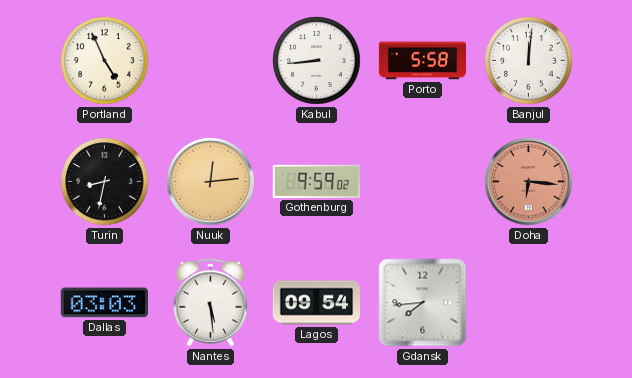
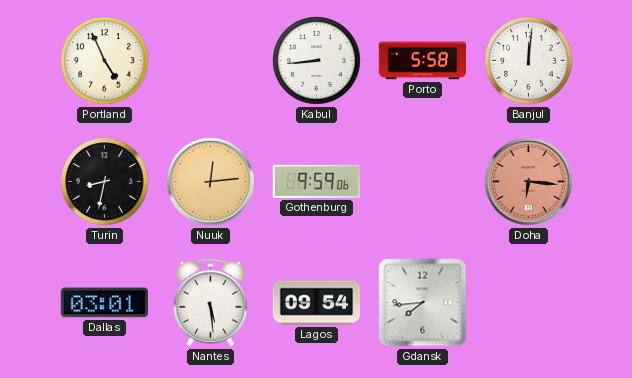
Gothenburg: 9:59:02 -> 9:59:06
Dallas: 03:03 -> 03:01
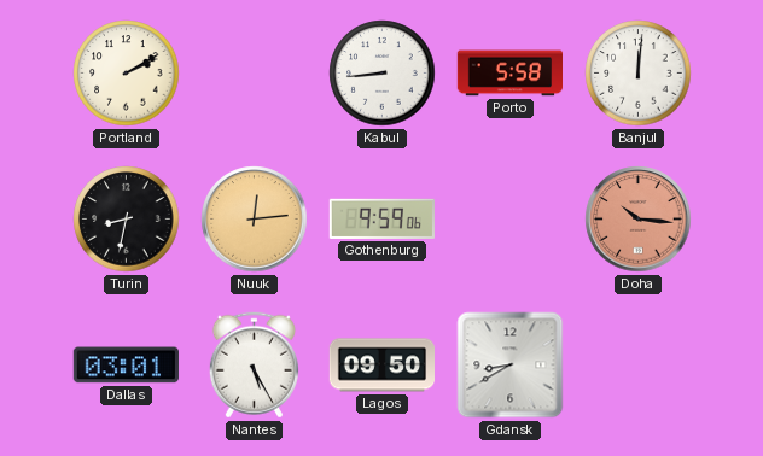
Portland: 4:56 -> 2:10
Doha: 6:16 -> 10:16
Nantes: 5:29 -> 5:25
Lagos: 09:54 -> 09:50
Gdansk: 7:44 -> 8:40
